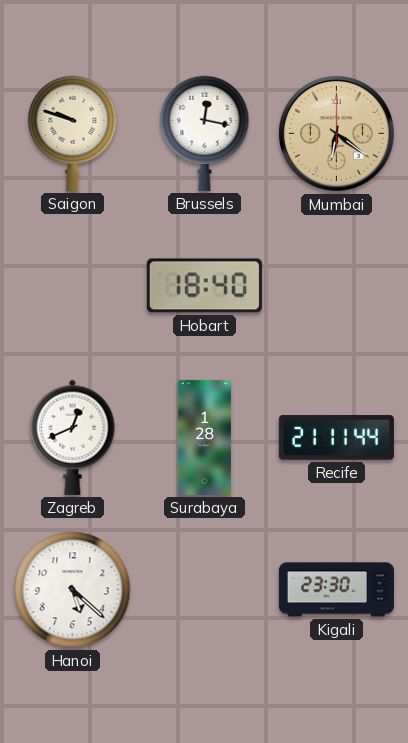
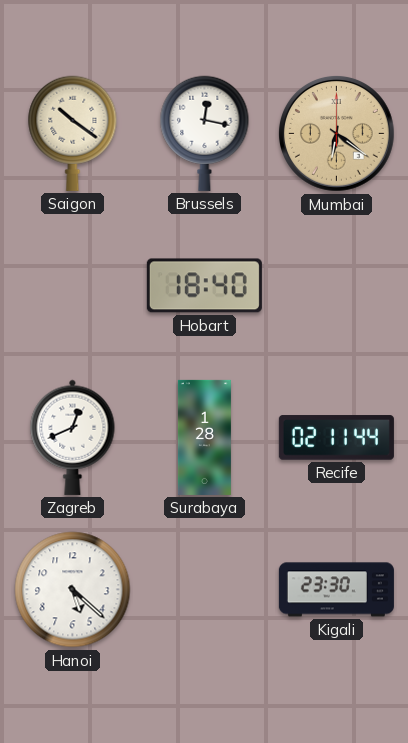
Saigon: 9:48 -> 10:21
Recife: 21:11 -> 02:11
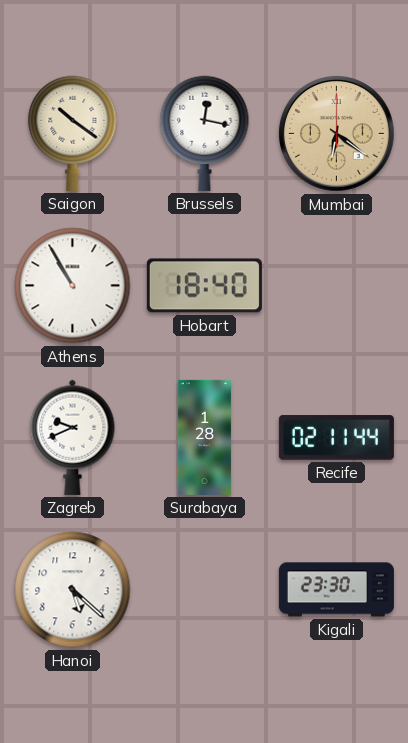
Athens: none -> 10:55
Zagreb: 12:41 -> 9:41
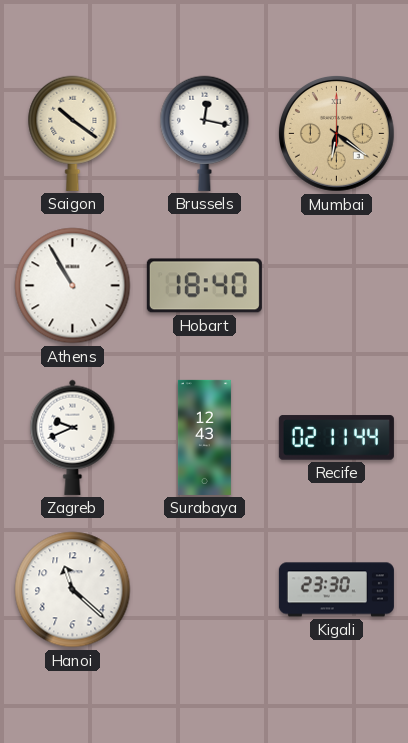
Surabaya: 1:28 -> 12:43
Hanoi: 5:22 -> 11:22
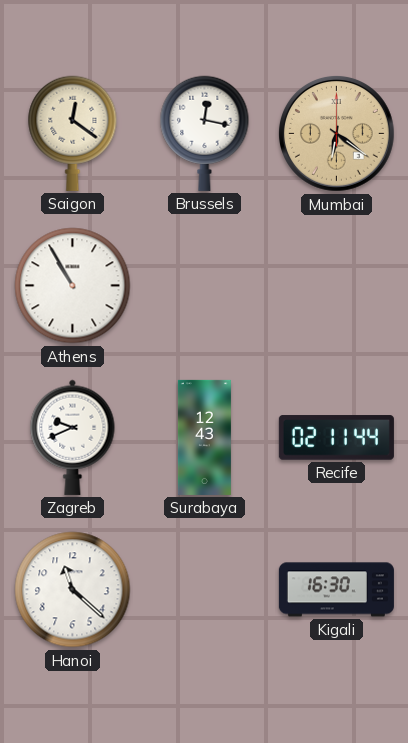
Saigon: 10:21 -> 12:21
Hobart: 18:40 -> none
Kigali: 23:30 -> 16:30
